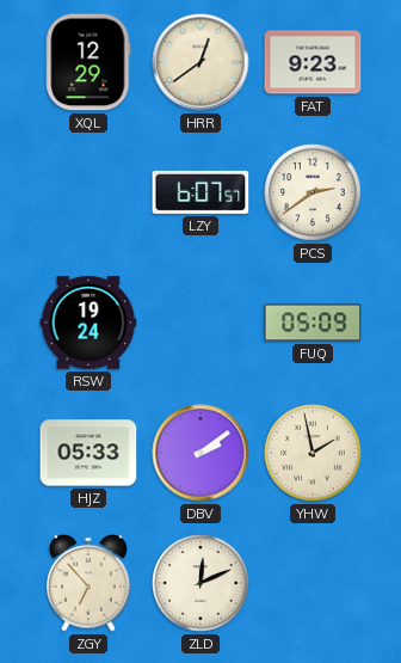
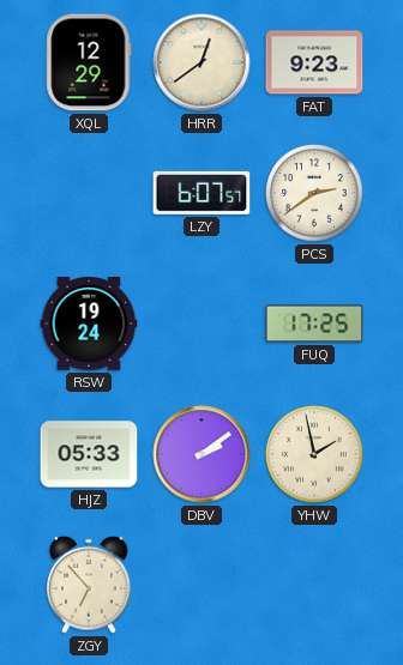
FUQ: 05:09 -> 17:25
ZLD: 12:11 -> none
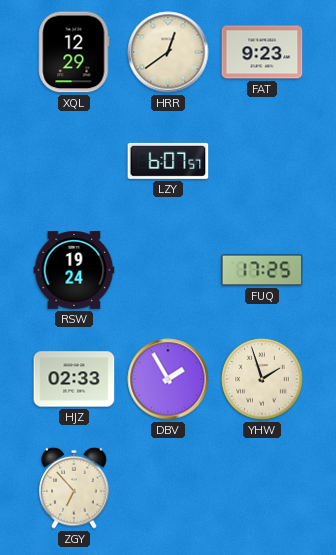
PCS: 2:39 -> none
HJZ: 05:33 -> 02:33
DBV: 2:09 -> 1:55
YHW: 1:58 -> 1:57
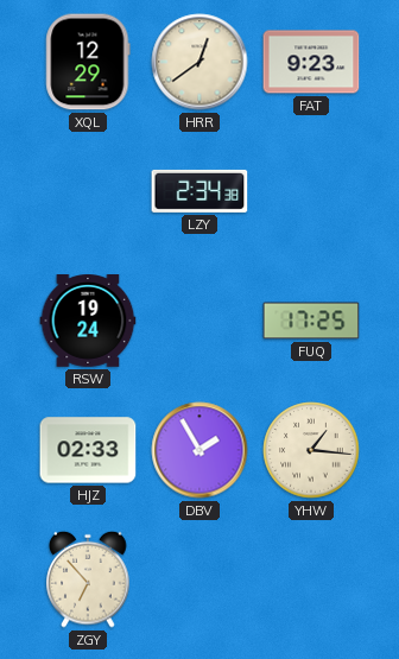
LZY: 6:07 -> 2:34
YHW: 1:57 -> 1:16
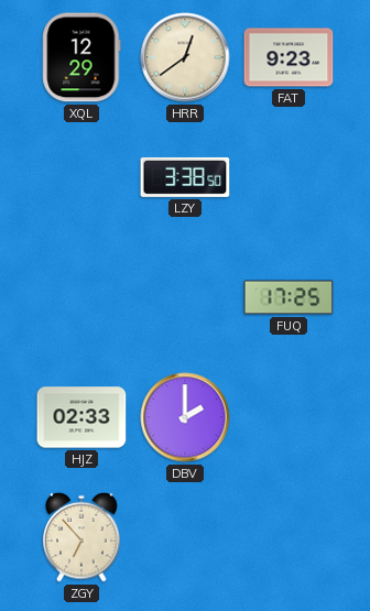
LZY: 2:34 -> 3:38
RSW: 19:24 -> none
DBV: 1:55 -> 2:00
YHW: 1:16 -> none
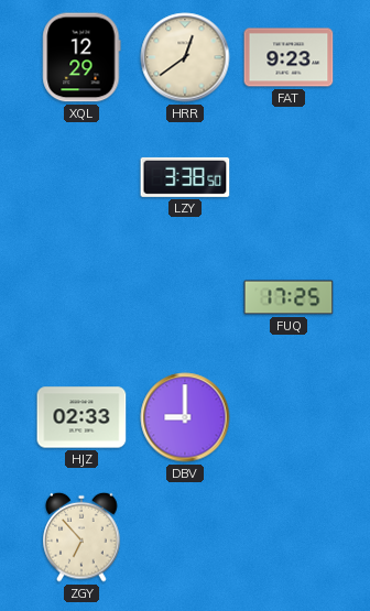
DBV: 2:00 -> 9:00
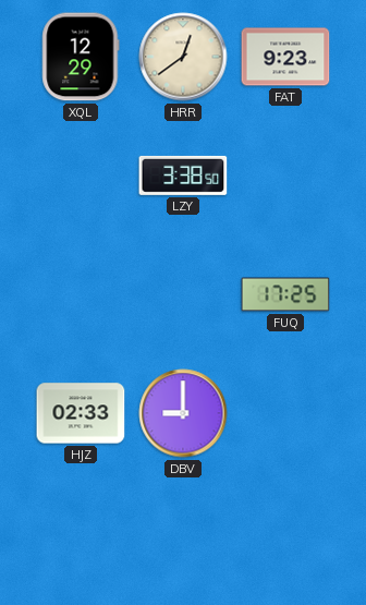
ZGY: 6:53 -> none
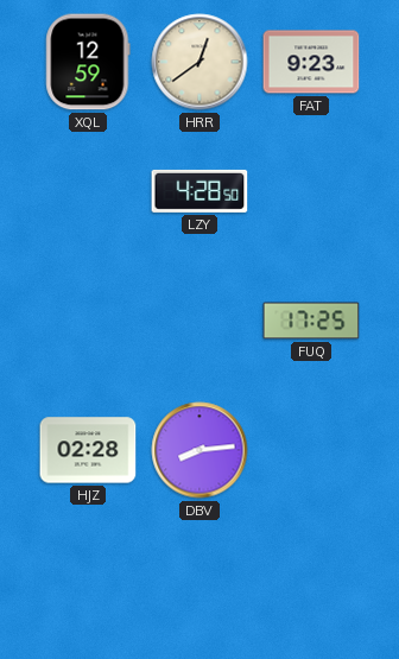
XQL: 12:29 -> 12:59
LZY: 3:38 -> 4:28
HJZ: 02:33 -> 02:28
DBV: 9:00 -> 8:14
